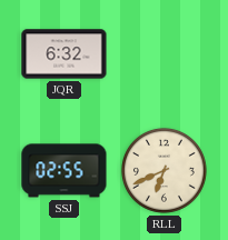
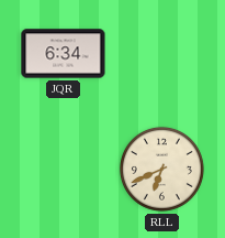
JQR: 6:32 -> 6:34
SSJ: 02:55 -> none
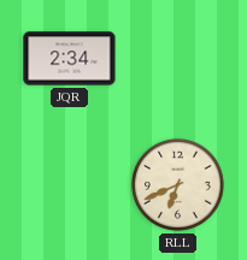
JQR: 6:34 -> 2:34
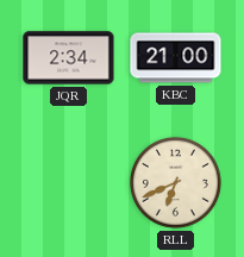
KBC: none -> 21:00
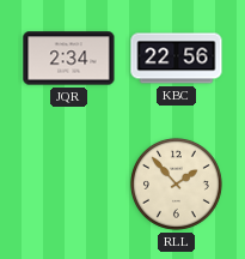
KBC: 21:00 -> 22:56
RLL: 6:41 -> 1:53
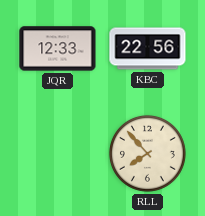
JQR: 2:34 -> 12:33
RLL: 1:53 -> 7:53
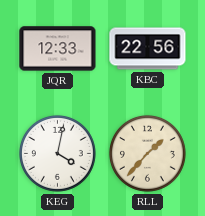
KEG: none -> 4:02
RLL: 7:53 -> 1:37
